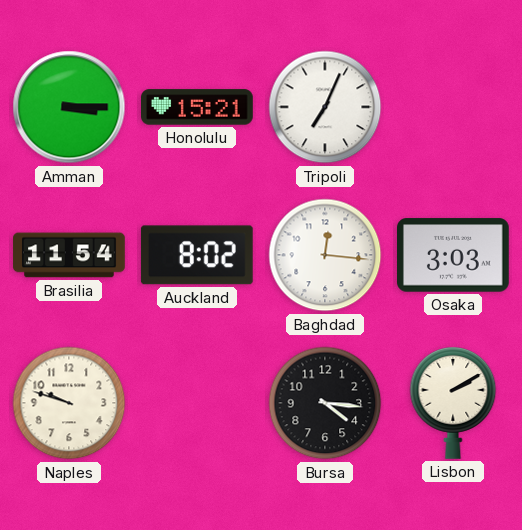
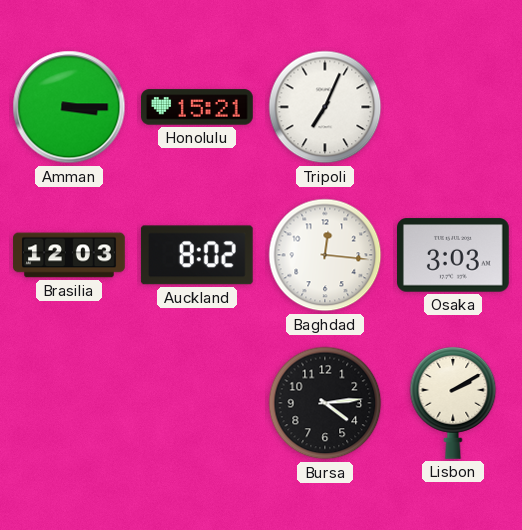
Brasilia: 11:54 -> 12:03
Naples: 9:48 -> none
Bursa: 4:16 -> 4:14
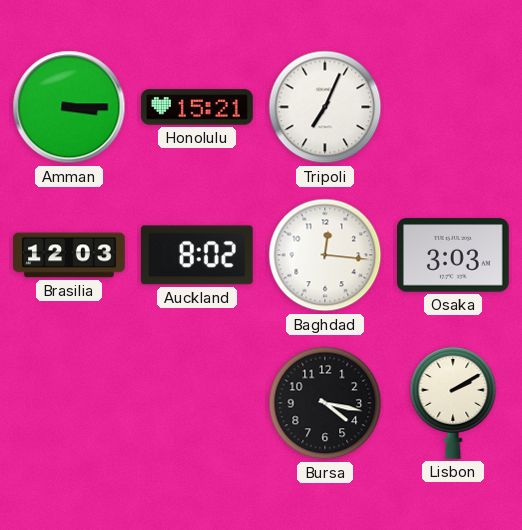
Bursa: 4:14 -> 4:17
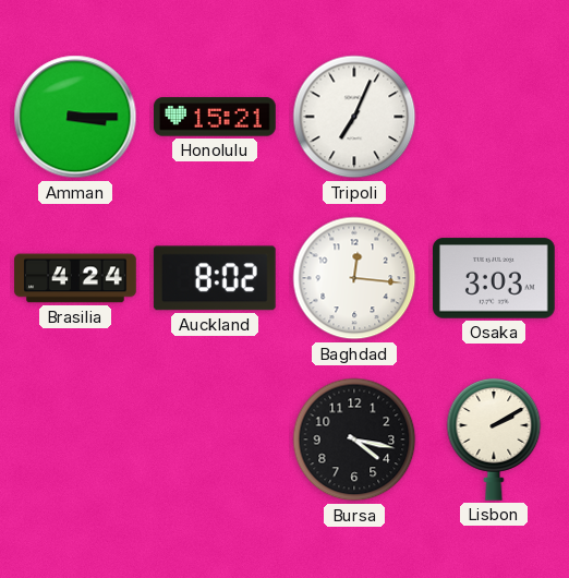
Brasilia: 12:03 -> 4:24
